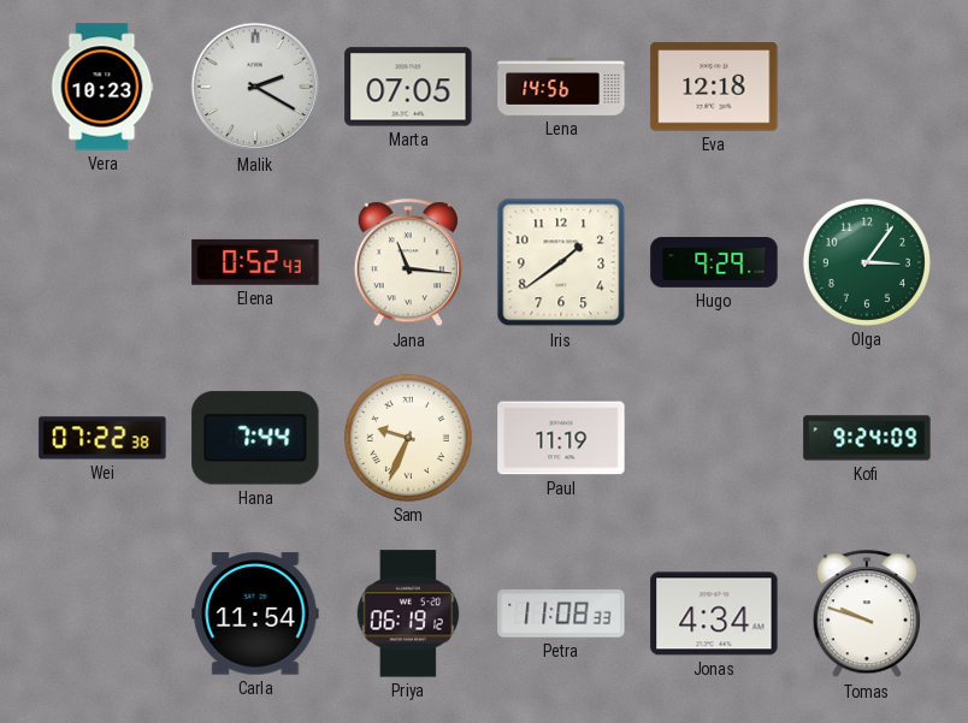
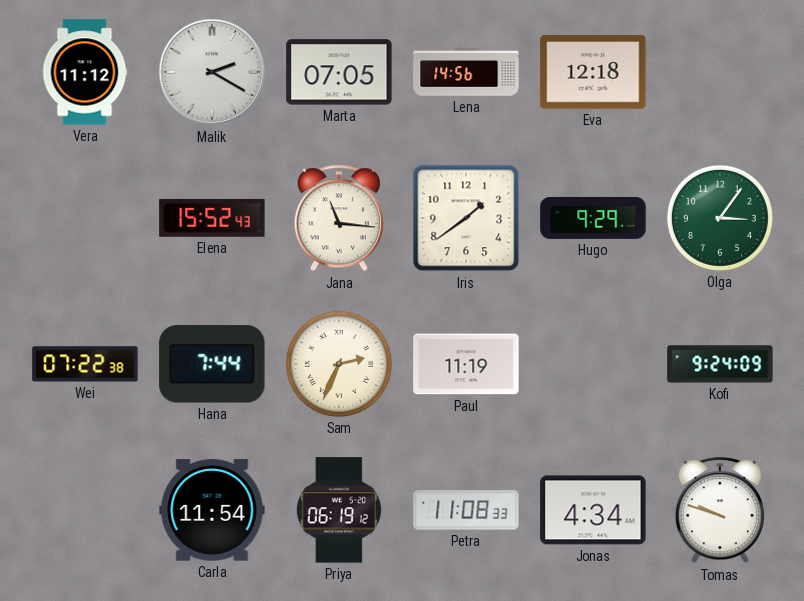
Vera: 10:23 -> 11:12
Elena: 0:52 -> 15:52
Sam: 9:34 -> 2:34
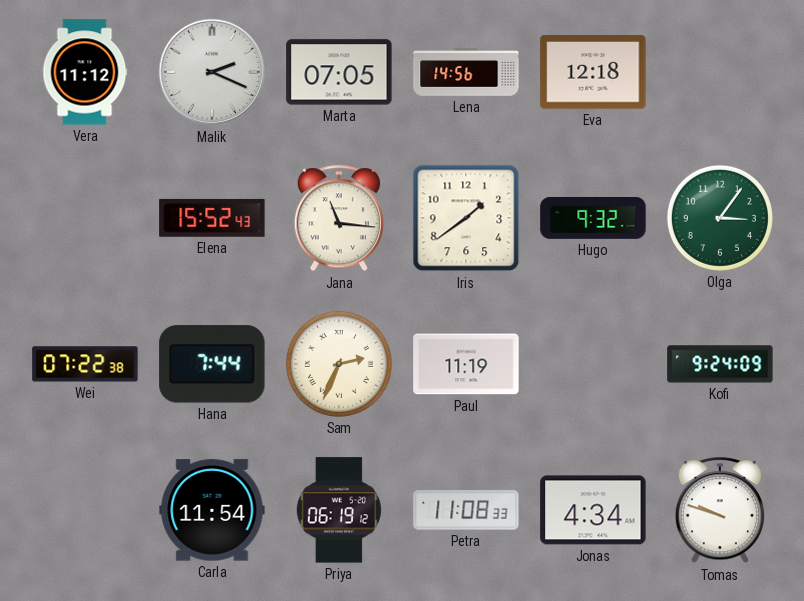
Malik: 2:20 -> 2:19
Hugo: 9:29 -> 9:32
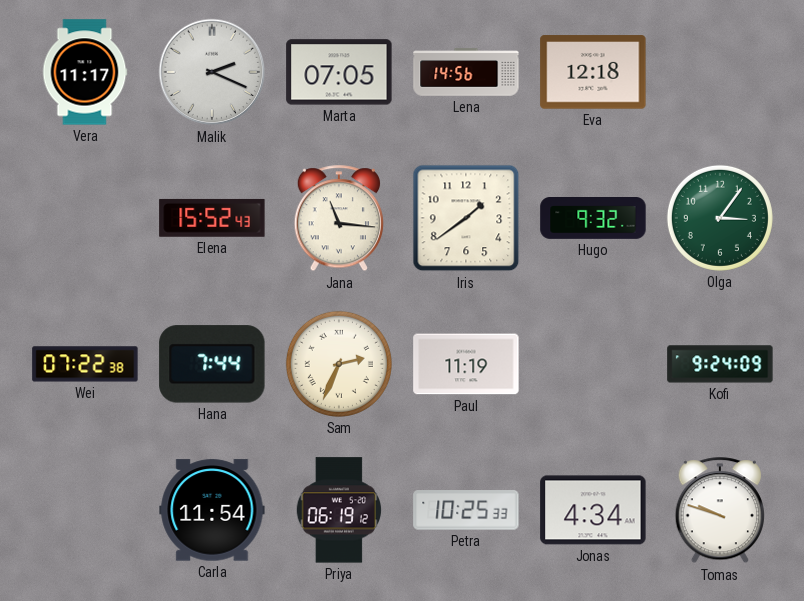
Vera: 11:12 -> 11:17
Petra: 11:08 -> 10:25
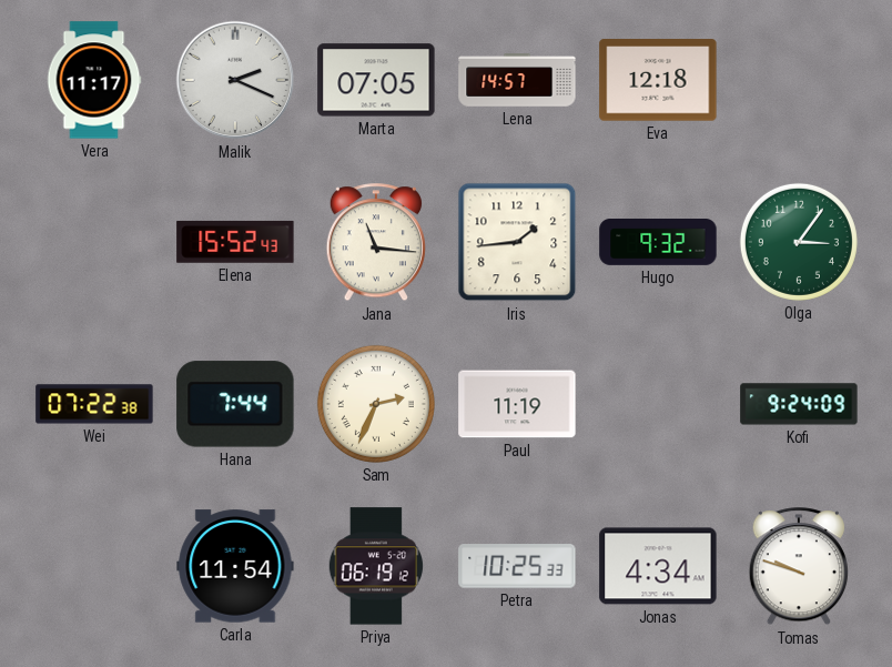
Lena: 14:56 -> 14:57
Iris: 1:39 -> 1:44
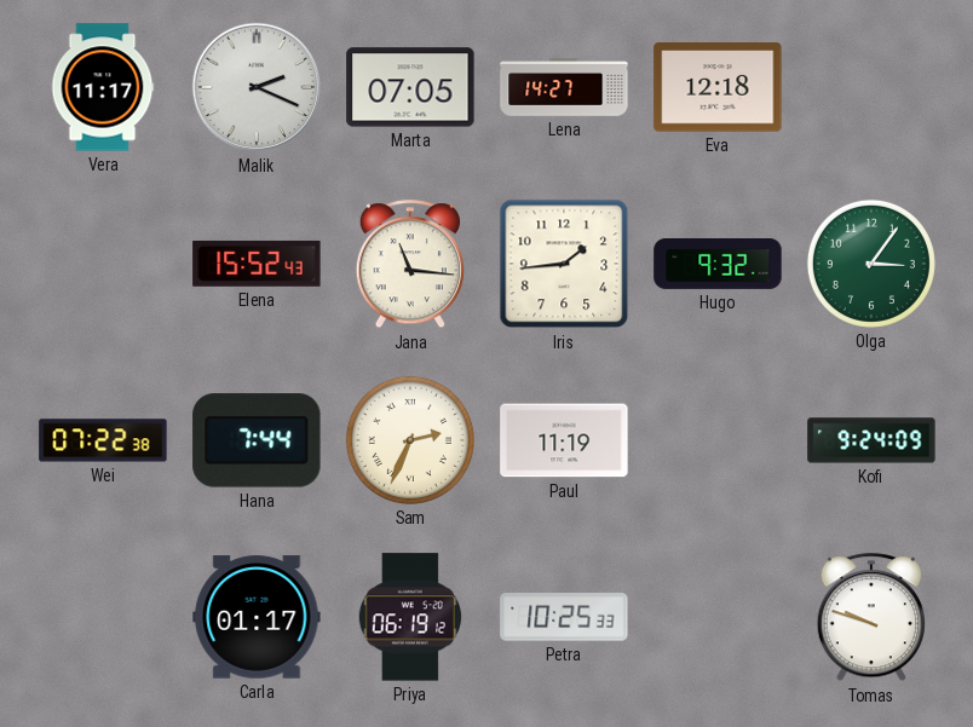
Lena: 14:57 -> 14:27
Carla: 11:54 -> 01:17
Jonas: 4:34 -> none
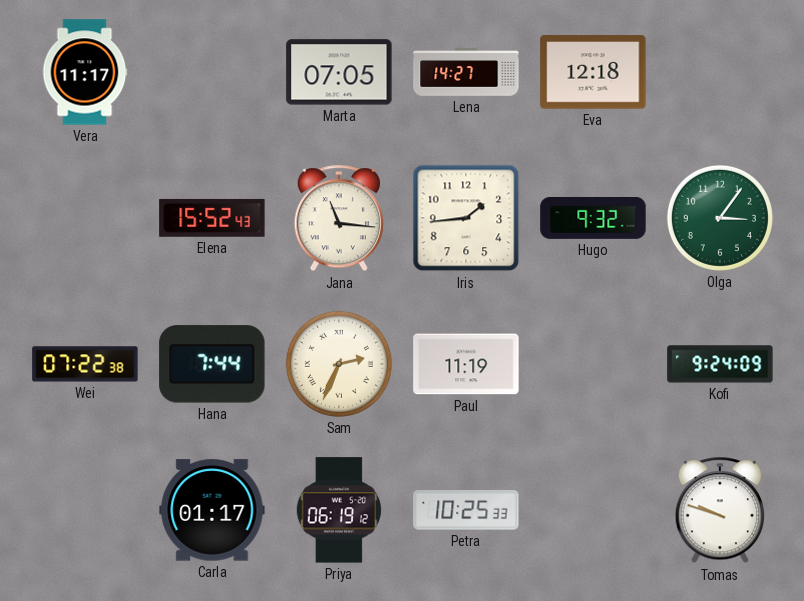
Malik: 2:19 -> none
